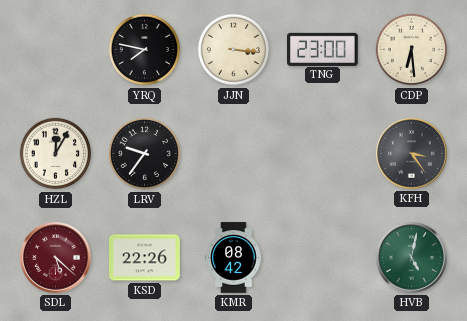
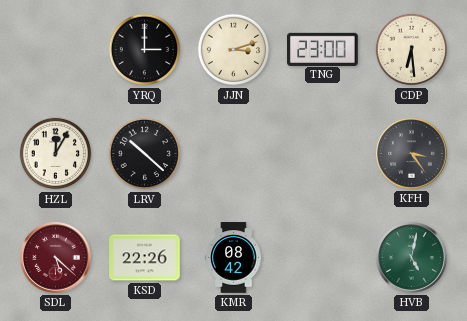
YRQ: 7:47 -> 3:00
JJN: 3:16 -> 3:12
LRV: 9:36 -> 10:22
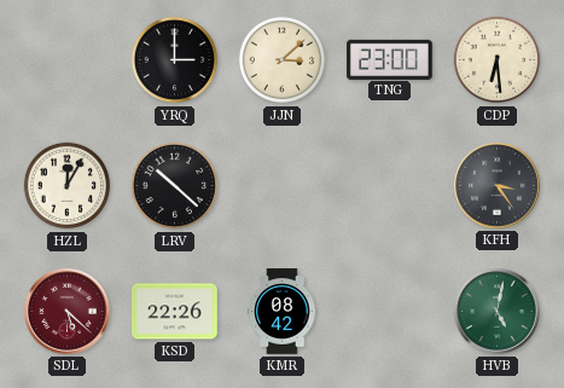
JJN: 3:12 -> 3:08
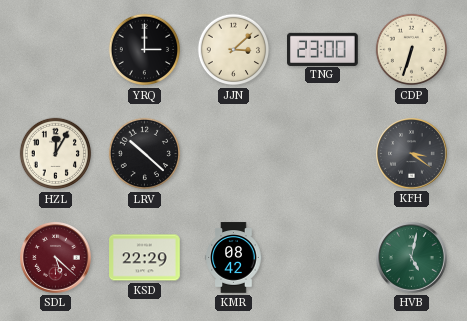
CDP: 6:29 -> 6:33
KFH: 3:24 -> 3:21
KSD: 22:26 -> 22:29
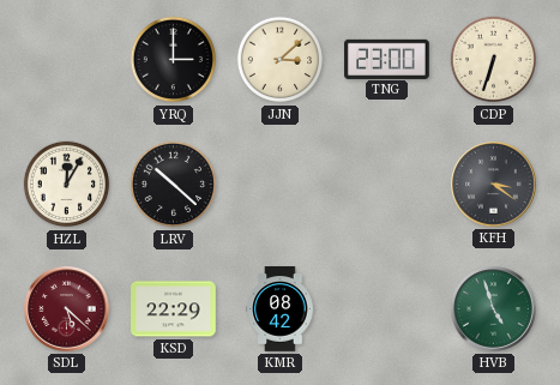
HVB: 5:02 -> 4:57
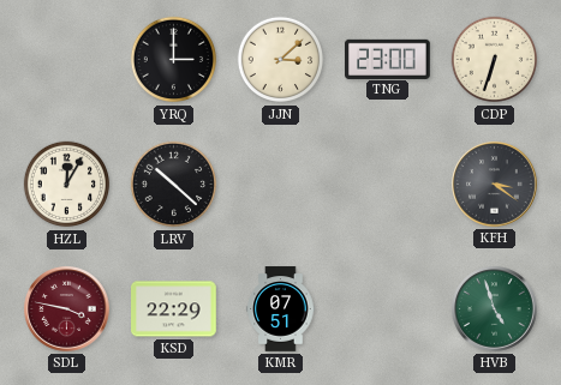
SDL: 5:22 -> 3:47
KMR: 08:42 -> 07:51
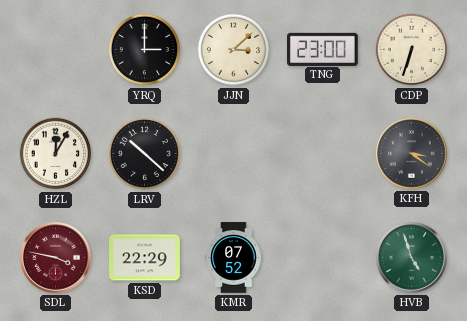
KMR: 07:51 -> 07:52
